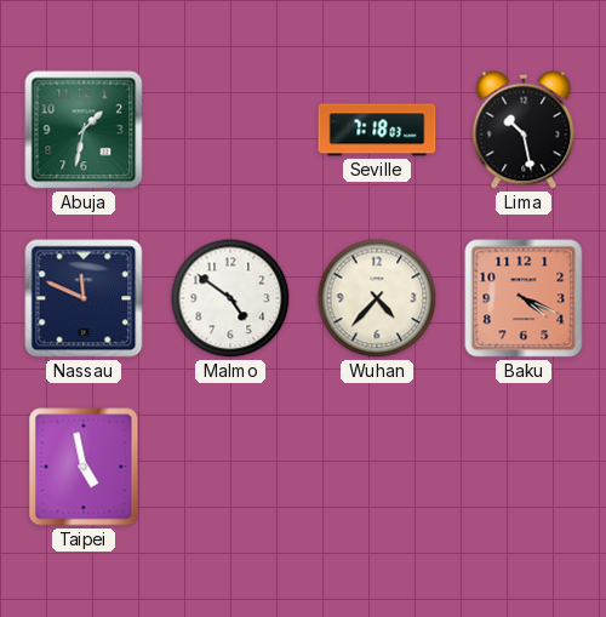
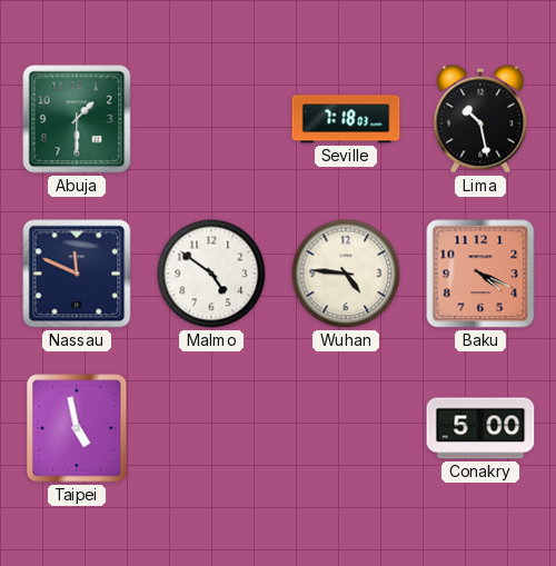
Abuja: 1:32 -> 1:30
Wuhan: 4:37 -> 4:46
Conakry: none -> 5:00
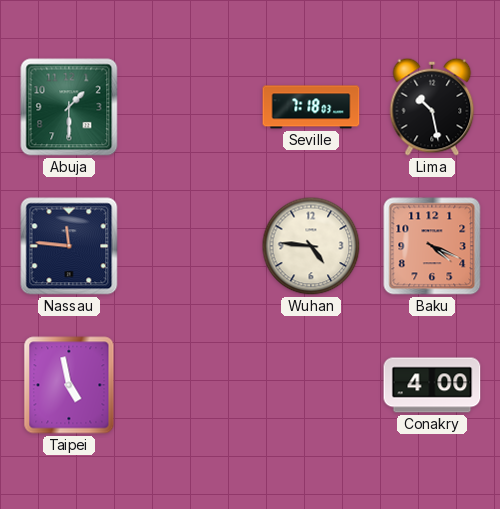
Nassau: 11:49 -> 11:46
Malmo: 4:51 -> none
Conakry: 5:00 -> 4:00
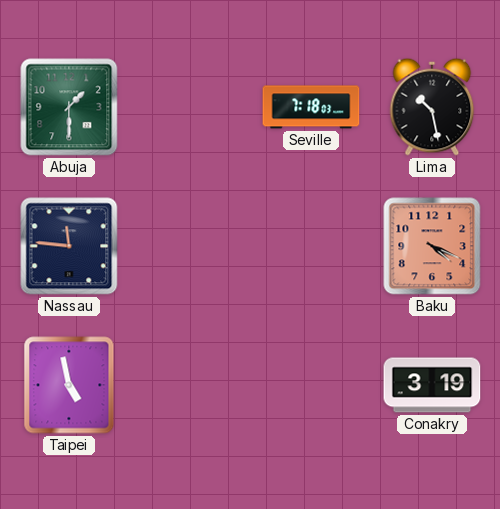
Wuhan: 4:46 -> none
Conakry: 4:00 -> 3:19
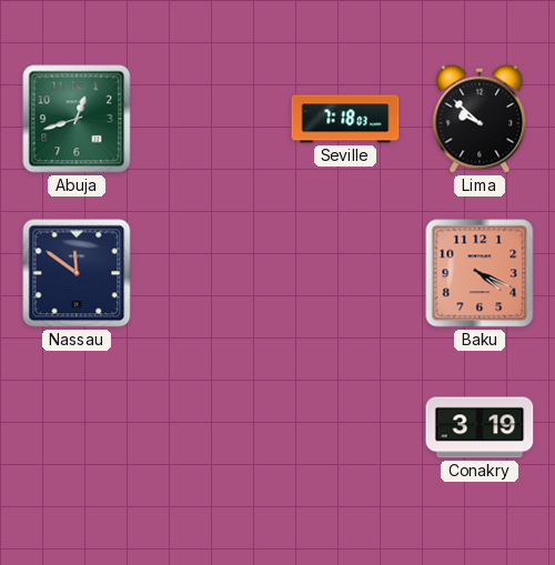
Abuja: 1:30 -> 12:42
Lima: 10:28 -> 9:52
Nassau: 11:46 -> 11:51
Taipei: 4:58 -> none
